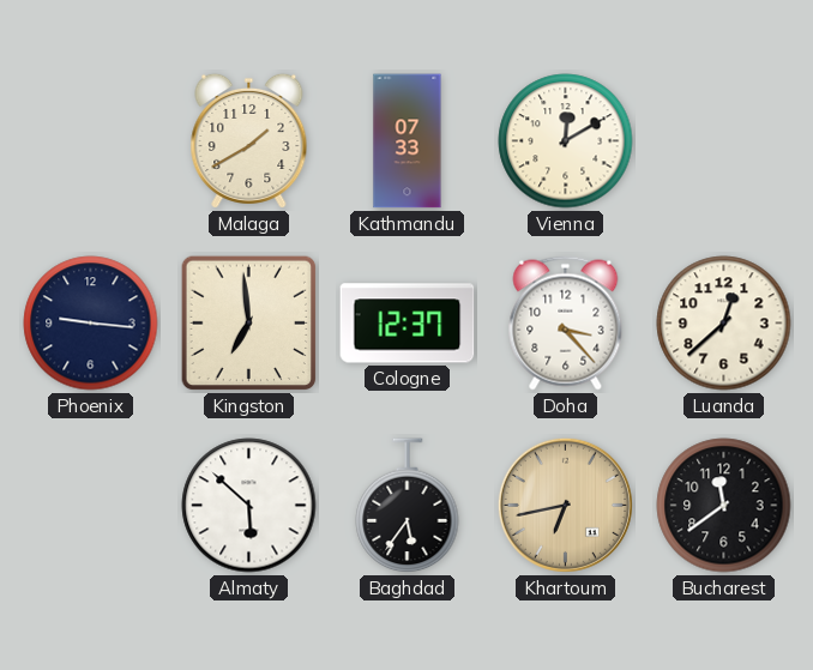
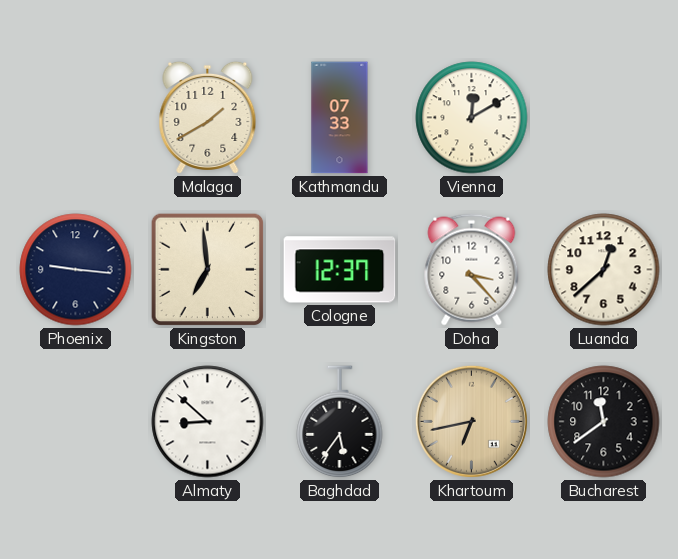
Almaty: 5:52 -> 8:52
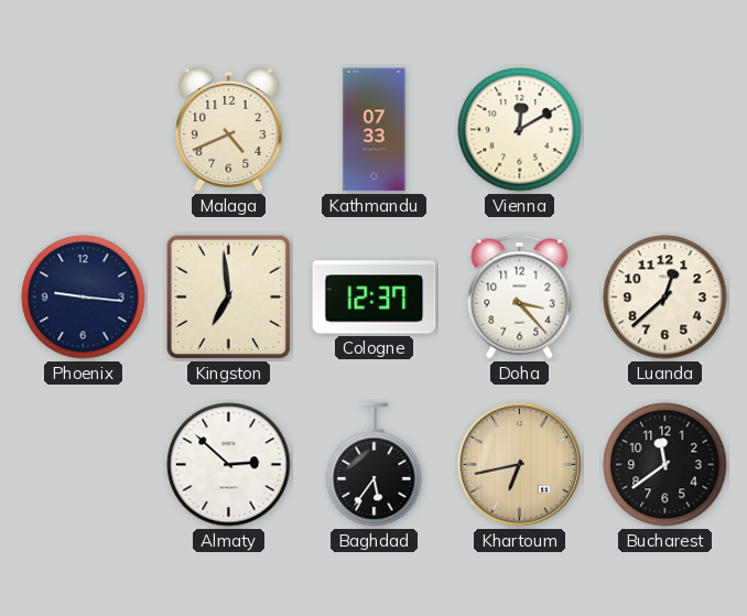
Malaga: 1:40 -> 4:41
Almaty: 8:52 -> 2:52
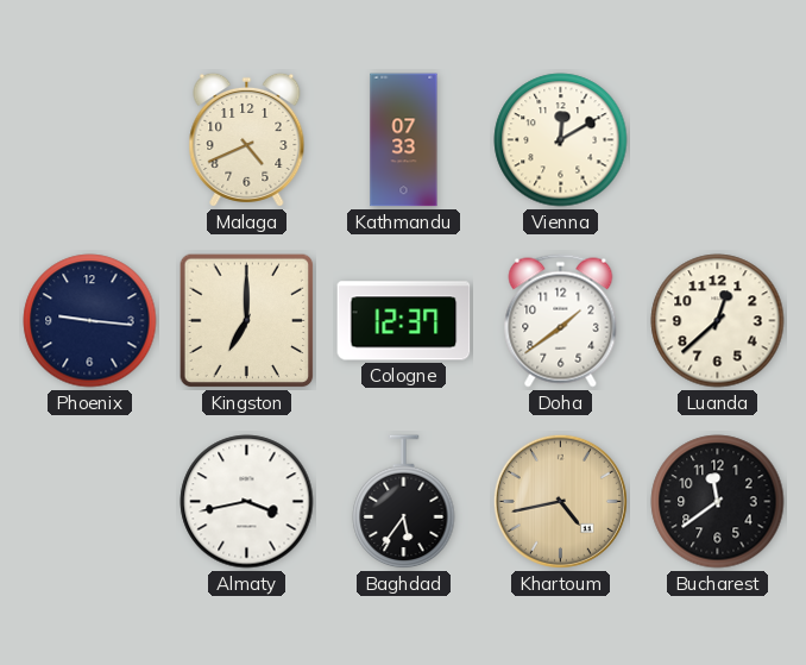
Kingston: 6:59 -> 7:00
Doha: 3:23 -> 1:39
Almaty: 2:52 -> 3:43
Khartoum: 6:43 -> 4:43
